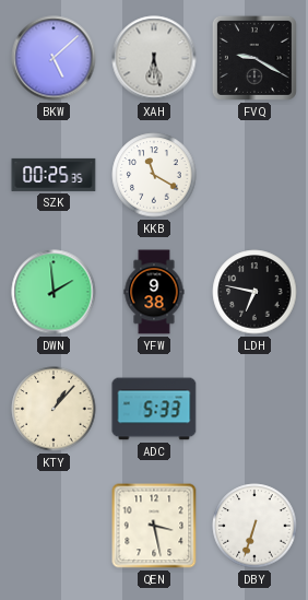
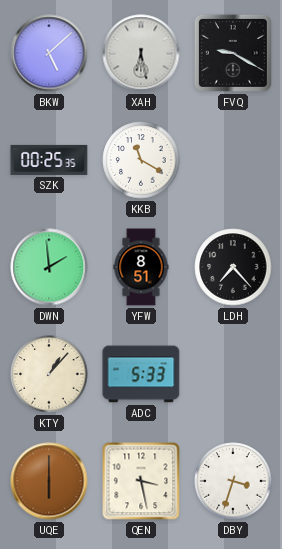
YFW: 9:38 -> 8:51
LDH: 6:47 -> 7:23
UQE: none -> 6:00
DBY: 6:33 -> 3:33
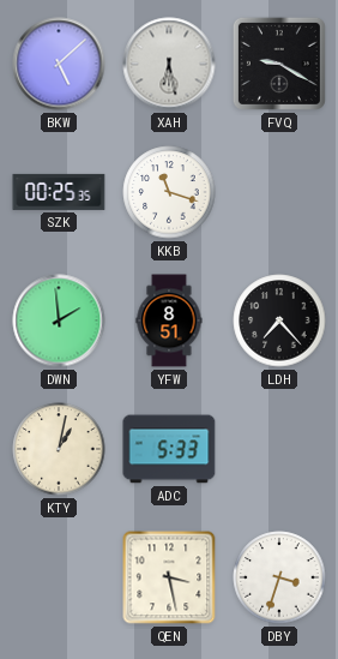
KKB: 11:20 -> 11:18
KTY: 1:07 -> 1:02
UQE: 6:00 -> none
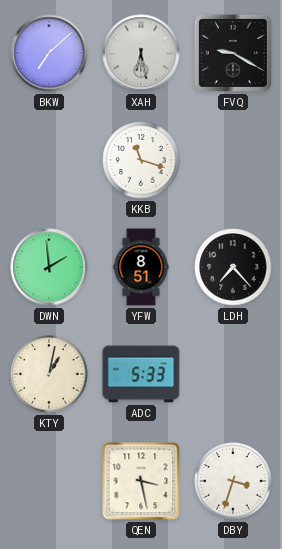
BKW: 5:08 -> 7:08
SZK: 00:25 -> none
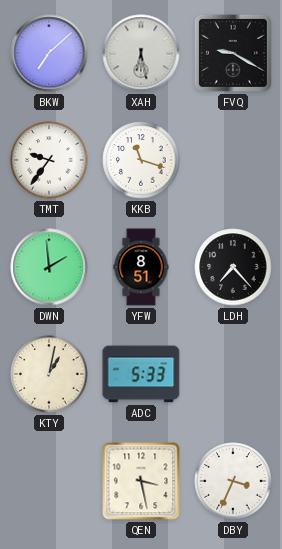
TMT: none -> 9:36
DBY: 3:33 -> 3:34
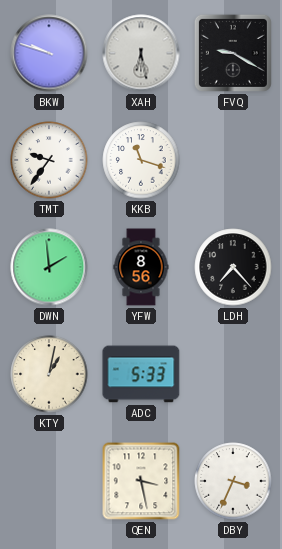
BKW: 7:08 -> 9:48
YFW: 8:51 -> 8:56
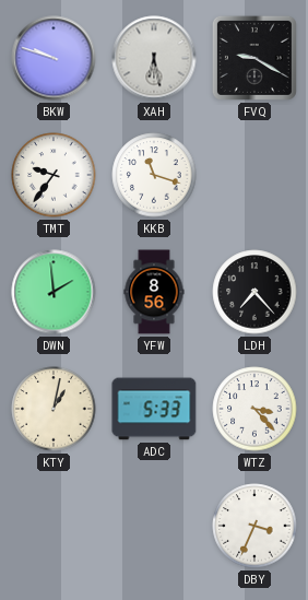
WTZ: none -> 3:23
QEN: 3:28 -> none
